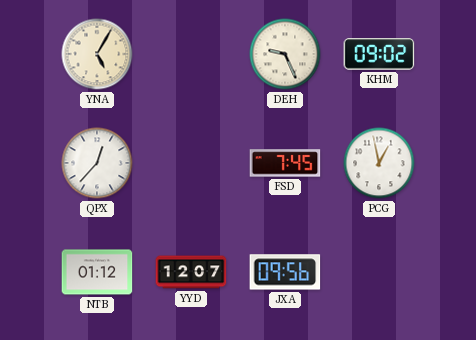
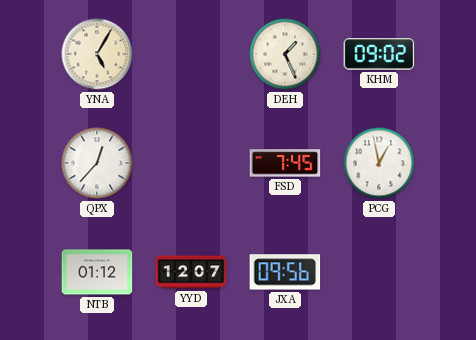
DEH: 9:26 -> 1:26
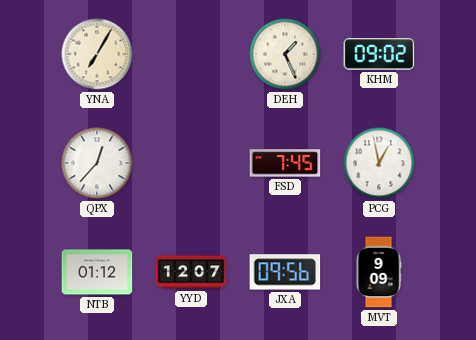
YNA: 5:05 -> 7:05
MVT: none -> 9:09
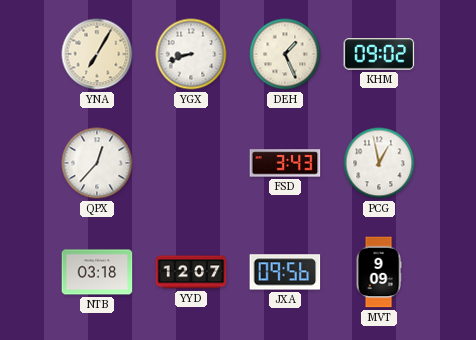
YGX: none -> 8:42
FSD: 7:45 -> 3:43
NTB: 01:12 -> 03:18
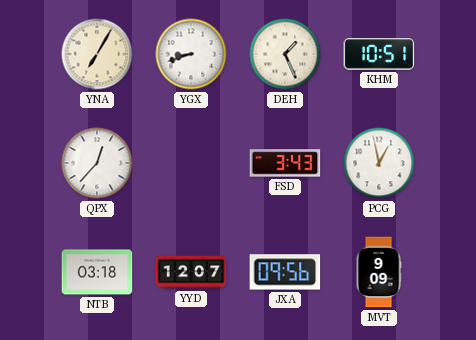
KHM: 09:02 -> 10:51
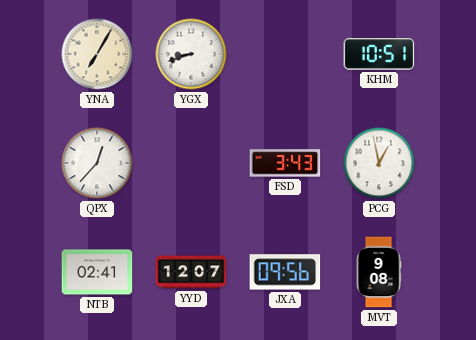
DEH: 1:26 -> none
NTB: 03:18 -> 02:41
MVT: 9:09 -> 9:08
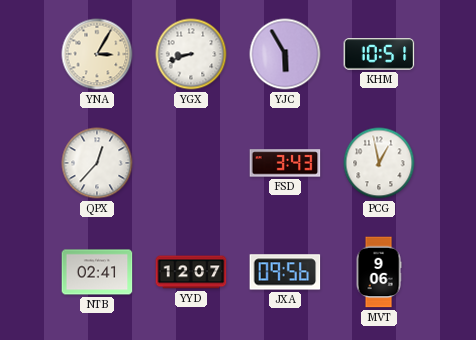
YNA: 7:05 -> 3:05
YJC: none -> 5:55
MVT: 9:08 -> 9:06
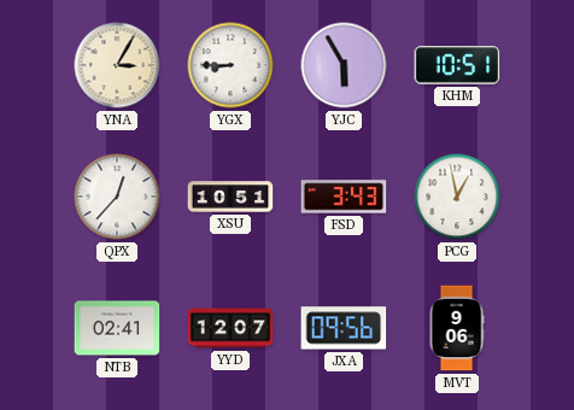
YGX: 8:42 -> 8:45
XSU: none -> 10:51
